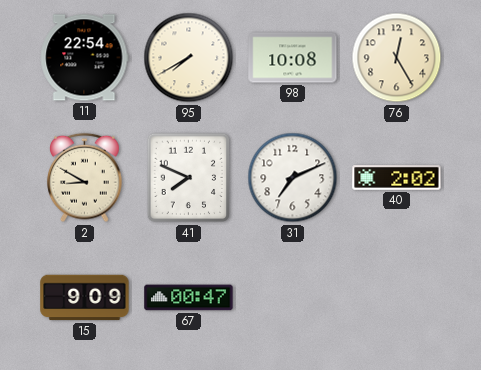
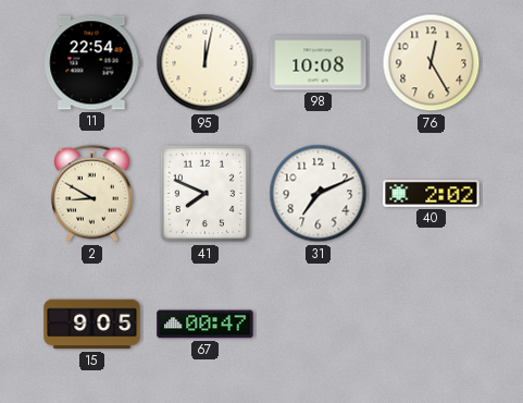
95: 7:40 -> 12:02
15: 9:09 -> 9:05
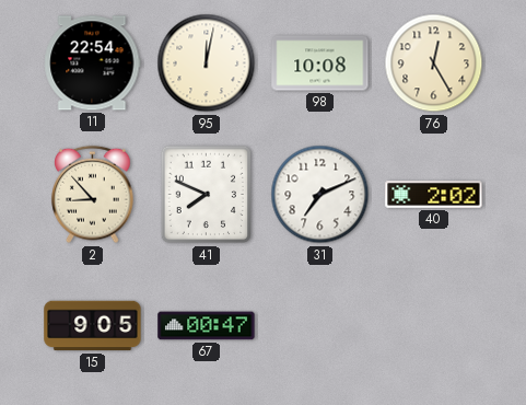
2: 8:50 -> 8:53
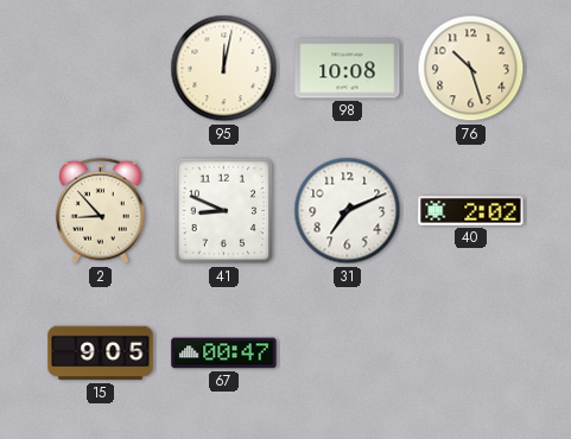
11: 22:54 -> none
76: 12:25 -> 10:27
41: 7:49 -> 8:49
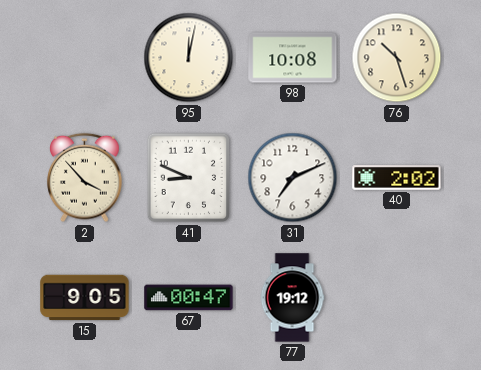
2: 8:53 -> 3:53
77: none -> 19:12
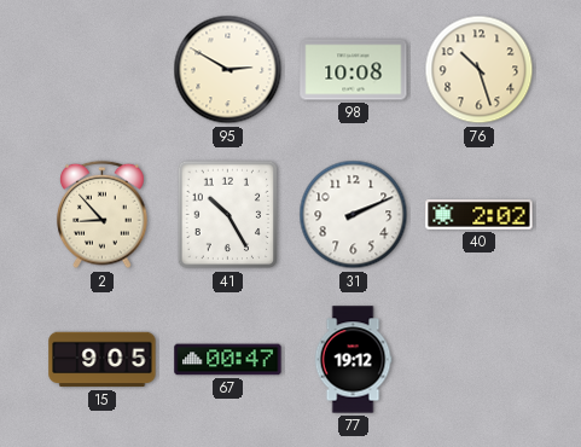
95: 12:02 -> 2:50
2: 3:53 -> 8:53
41: 8:49 -> 10:25
31: 7:11 -> 2:11
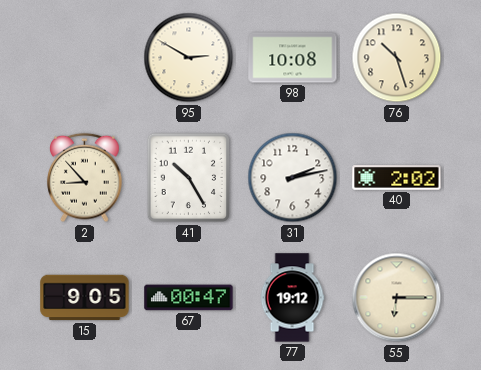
31: 2:11 -> 2:13
55: none -> 6:15
